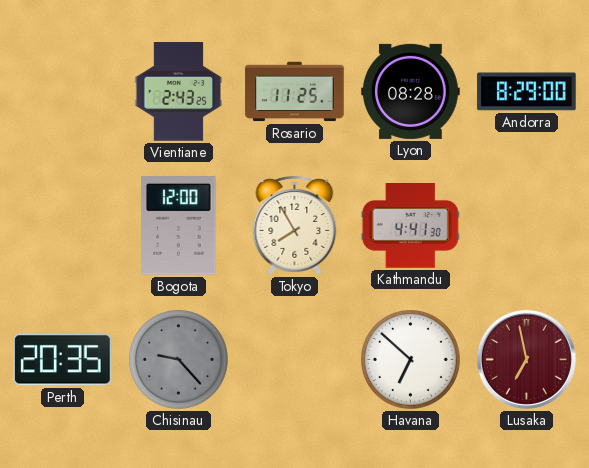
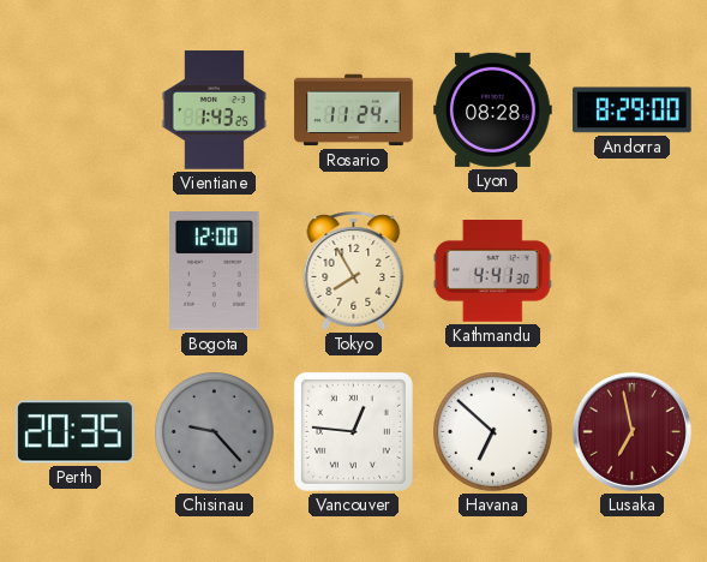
Vientiane: 2:43 -> 1:43
Rosario: 11:25 -> 11:24
Vancouver: none -> 12:46
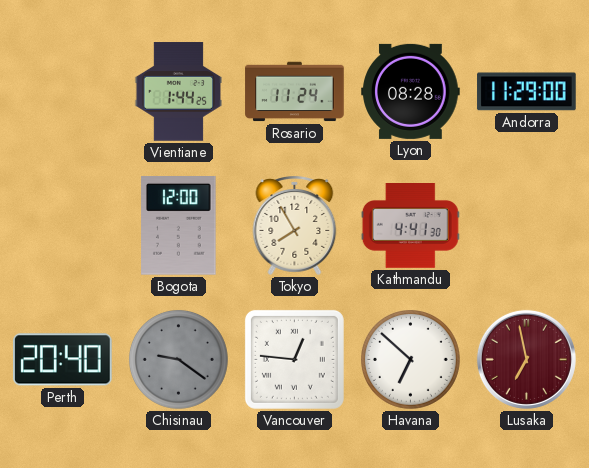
Vientiane: 1:43 -> 1:44
Andorra: 8:29 -> 11:29
Perth: 20:35 -> 20:40
Chisinau: 9:23 -> 9:21
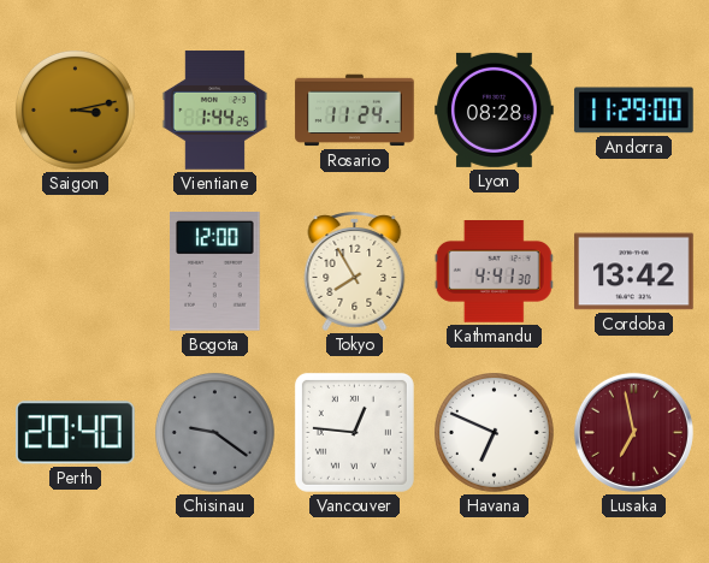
Saigon: none -> 3:13
Cordoba: none -> 13:42
Havana: 6:52 -> 6:49
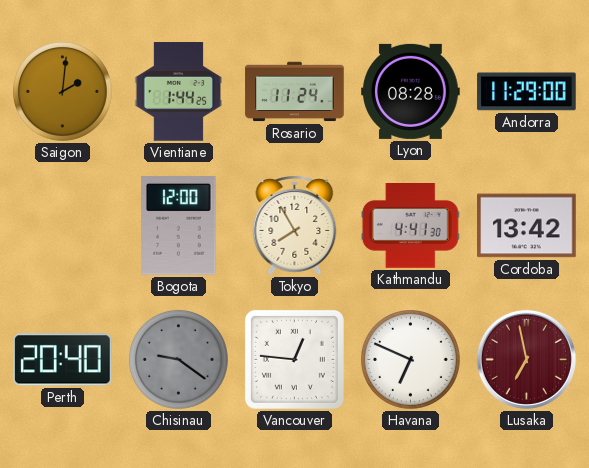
Saigon: 3:13 -> 2:01
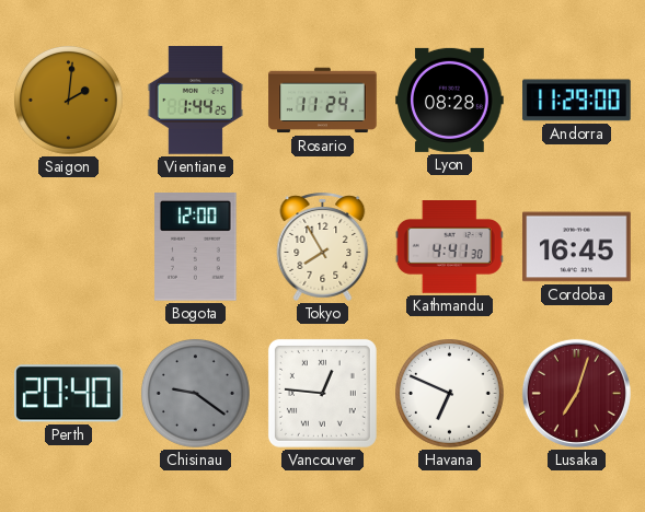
Cordoba: 13:42 -> 16:45
Lusaka: 6:58 -> 7:03
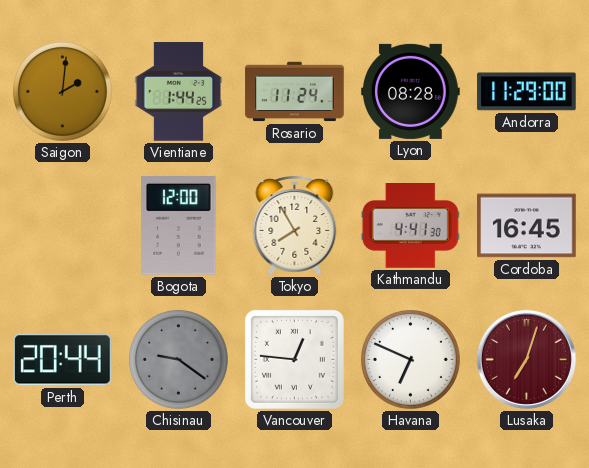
Perth: 20:40 -> 20:44
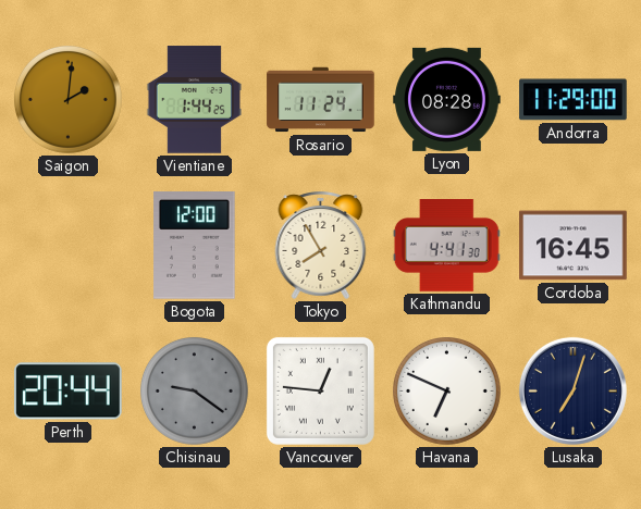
Lusaka dial: burgundy -> navy
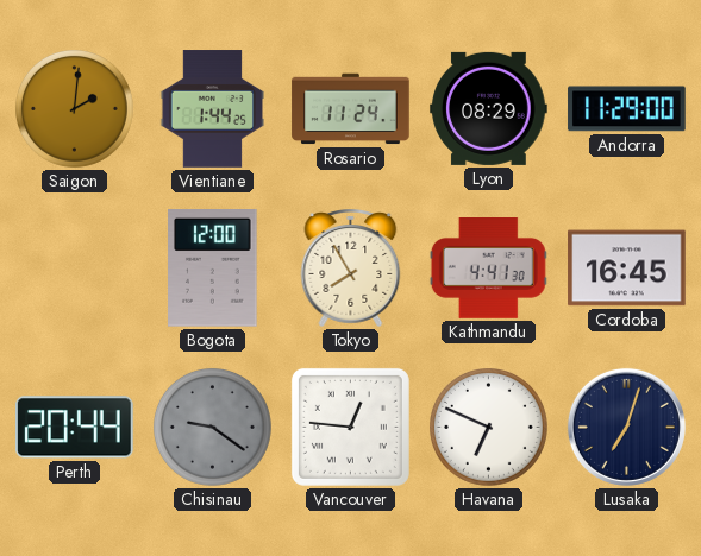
Lyon: 08:28 -> 08:29
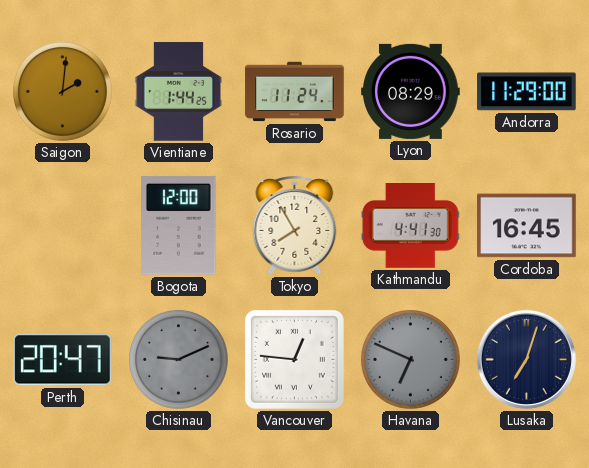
Perth: 20:44 -> 20:47
Chisinau: 9:21 -> 9:11
Havana dial: white -> grey
